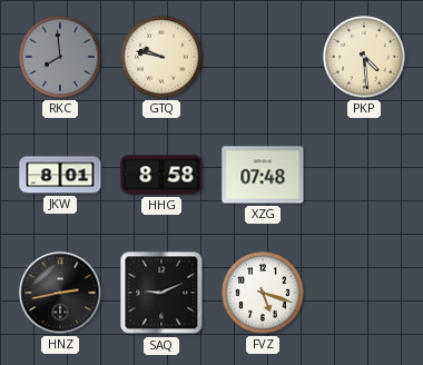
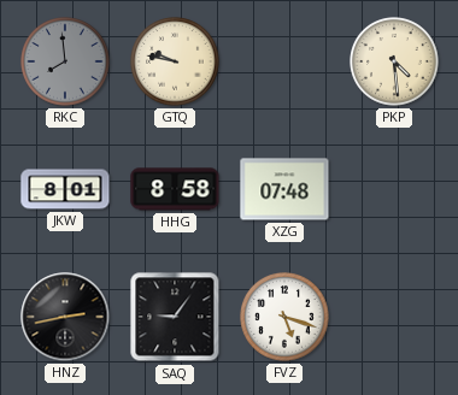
SAQ: 9:11 -> 9:06
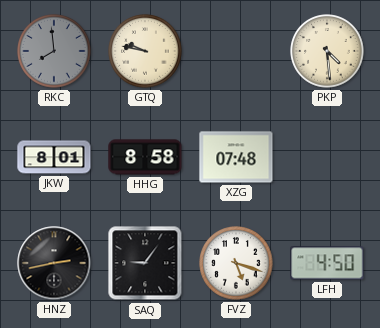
LFH: none -> 4:50
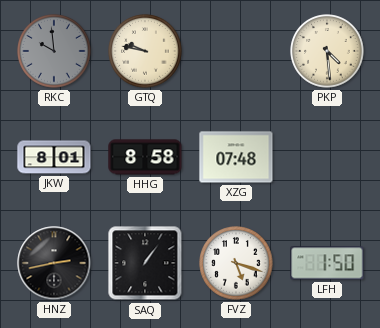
RKC: 7:59 -> 9:59
SAQ: 9:06 -> 1:06
LFH: 4:50 -> 1:50
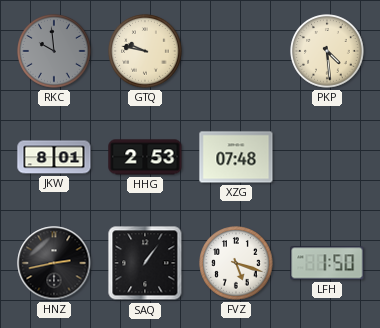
HHG: 8:58 -> 2:53
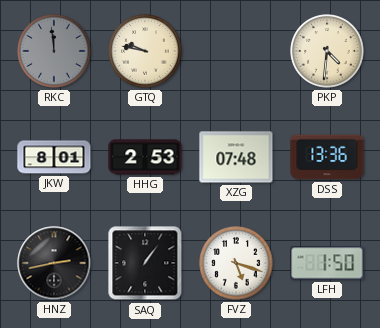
RKC: 9:59 -> 11:59
PKP: 4:29 -> 4:31
DSS: none -> 13:36
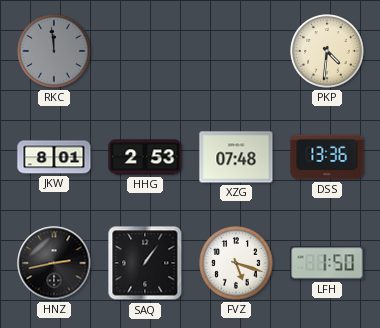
GTQ: 9:47 -> none
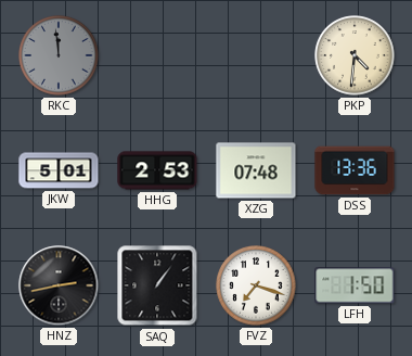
JKW: 8:01 -> 5:01
FVZ: 5:18 -> 7:18
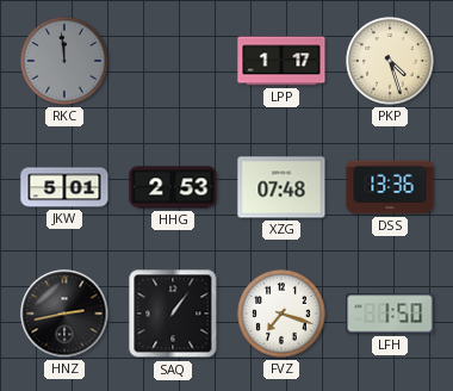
LPP: none -> 1:17
PKP: 4:31 -> 4:27
